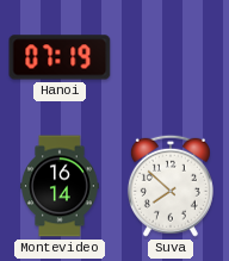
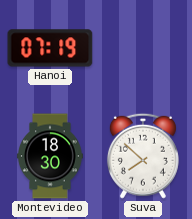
Montevideo: 16:14 -> 18:30
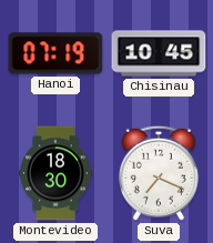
Chisinau: none -> 10:45
Suva: 7:52 -> 7:19
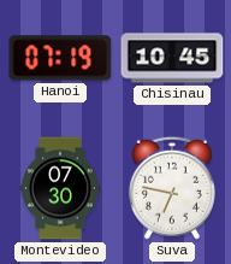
Montevideo: 18:30 -> 07:30
Suva: 7:19 -> 6:47
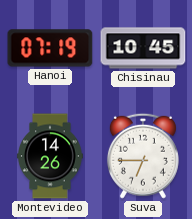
Montevideo: 07:30 -> 14:26
Suva: 6:47 -> 6:45
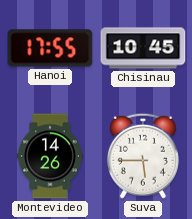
Hanoi: 07:19 -> 17:55
Suva: 6:45 -> 5:45
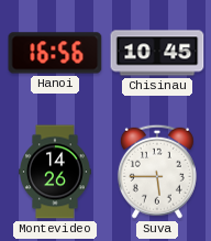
Hanoi: 17:55 -> 16:56
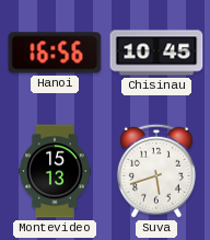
Montevideo: 14:26 -> 15:13
Suva: 5:45 -> 5:42
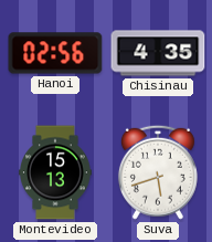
Hanoi: 16:56 -> 02:56
Chisinau: 10:45 -> 4:35
